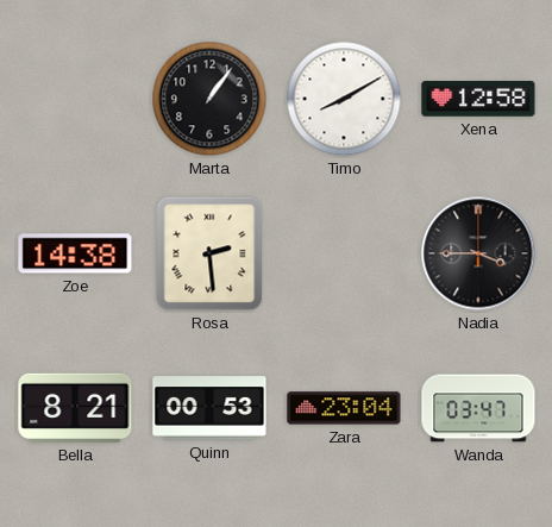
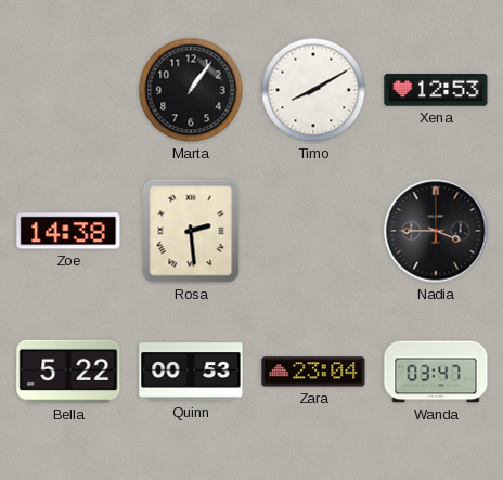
Xena: 12:58 -> 12:53
Bella: 8:21 -> 5:22
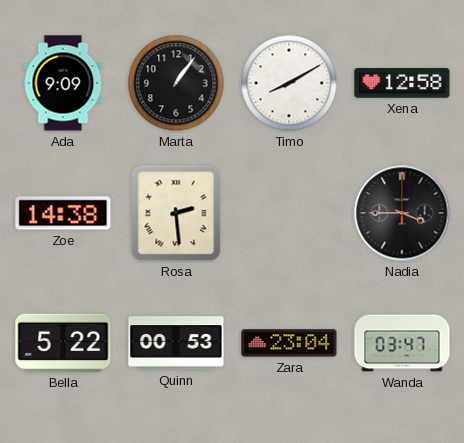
Ada: none -> 9:09
Xena: 12:53 -> 12:58
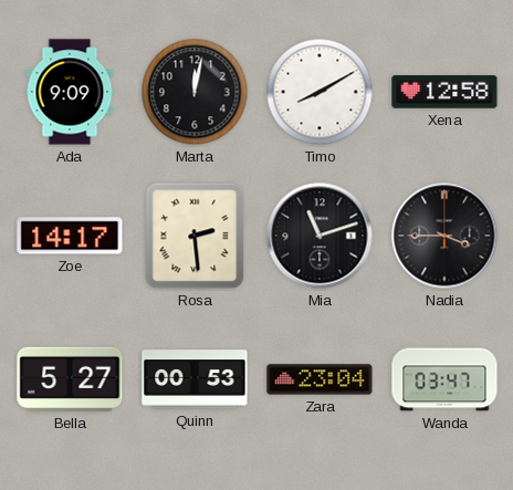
Marta: 1:06 -> 12:02
Zoe: 14:38 -> 14:17
Mia: none -> 11:12
Bella: 5:22 -> 5:27
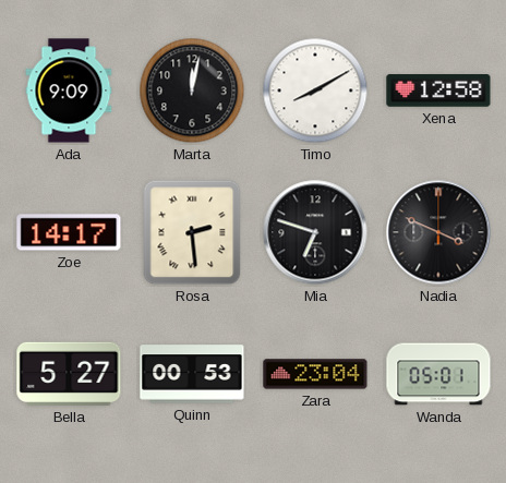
Mia: 11:12 -> 6:48
Nadia: 3:45 -> 3:49
Wanda: 03:47 -> 05:01
